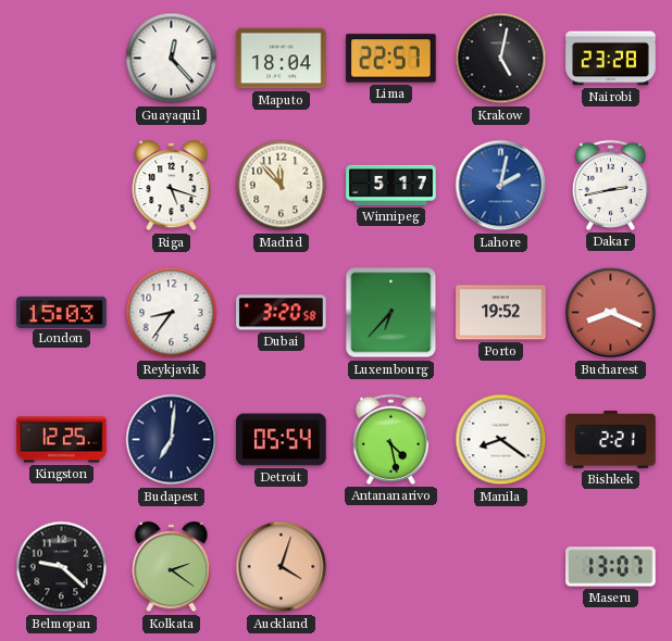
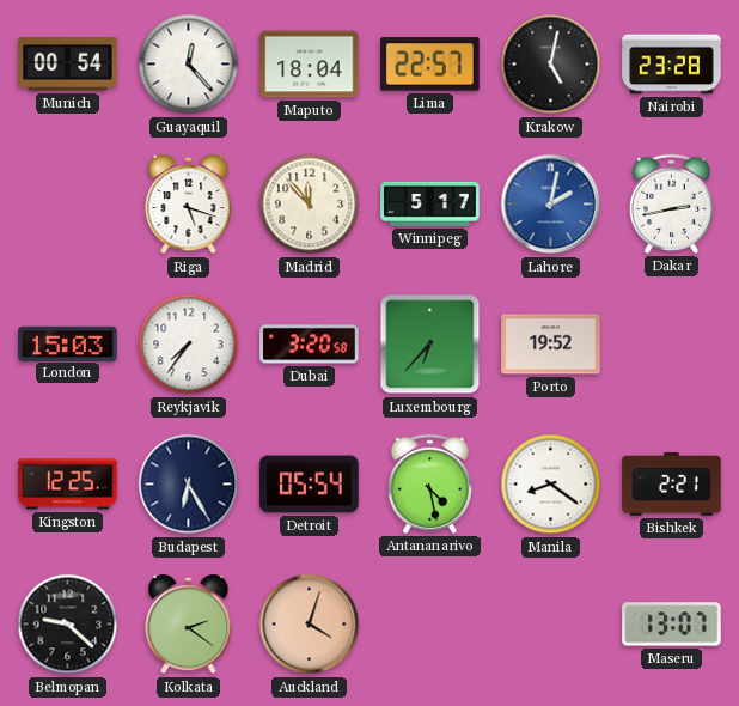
Munich: none -> 00:54
Reykjavik: 8:36 -> 7:36
Bucharest: 8:19 -> none
Budapest: 7:01 -> 6:25
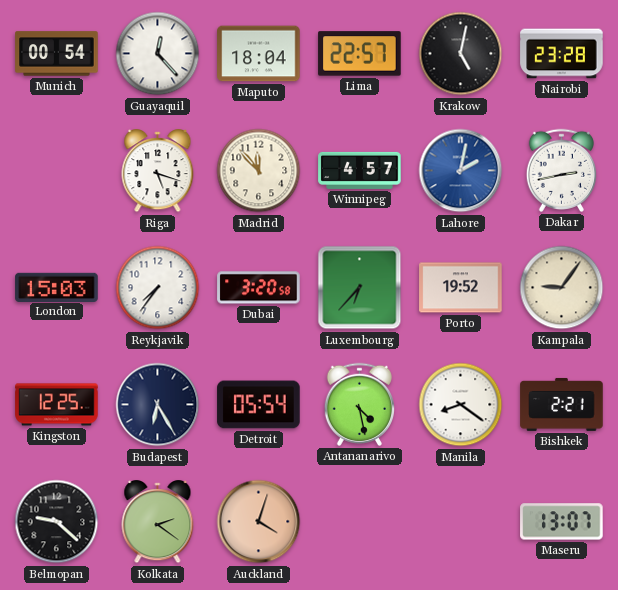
Winnipeg: 5:17 -> 4:57
Kampala: none -> 9:06
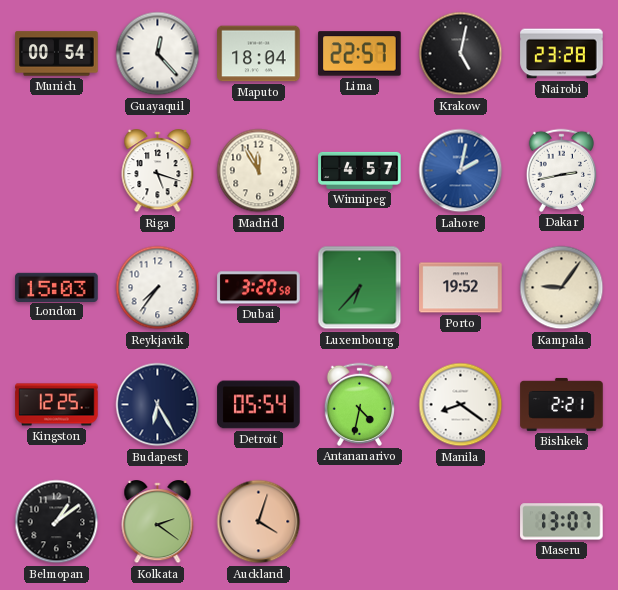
Madrid: 11:53 -> 11:55
Antananarivo: 4:28 -> 4:32
Belmopan: 9:22 -> 1:09
